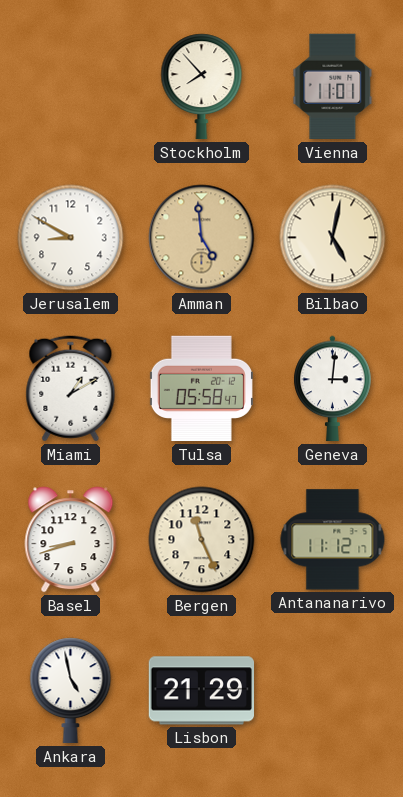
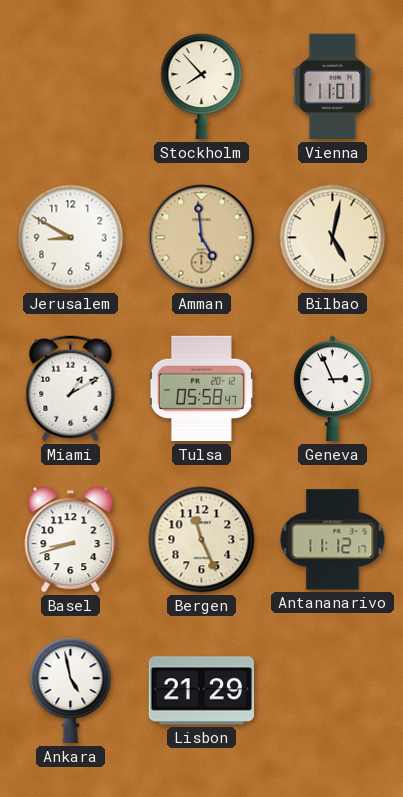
Geneva: 3:01 -> 2:56
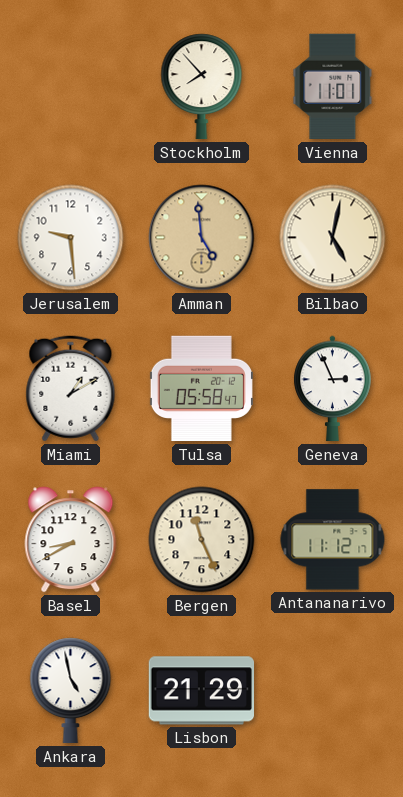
Jerusalem: 8:50 -> 9:29
Basel: 8:42 -> 8:40
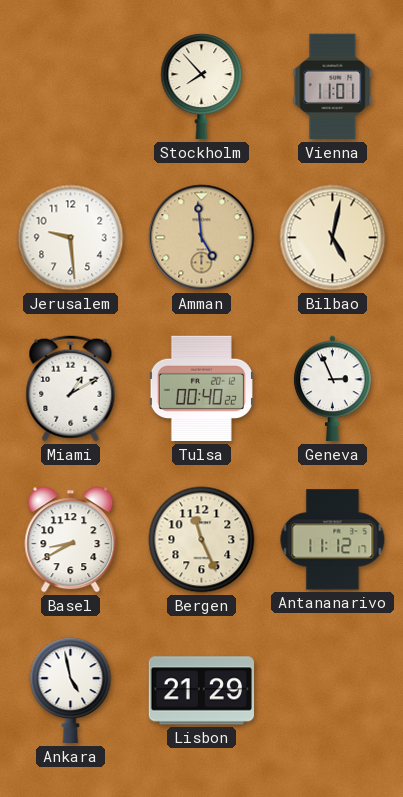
Tulsa: 05:58 -> 00:40
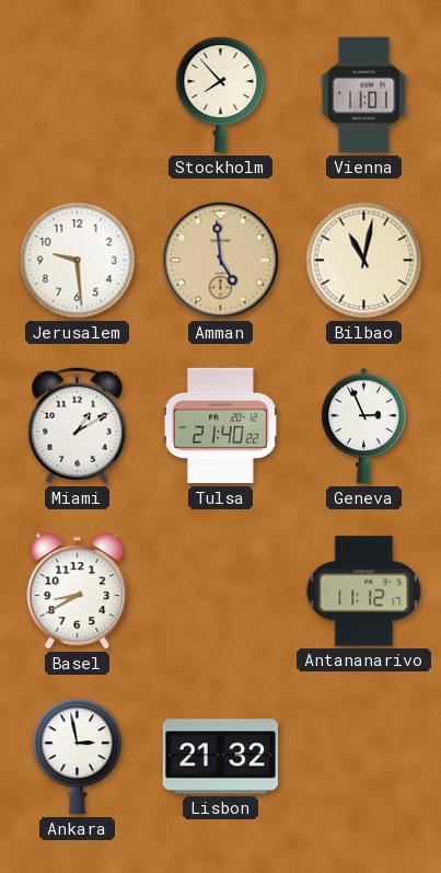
Bilbao: 5:02 -> 11:02
Tulsa: 00:40 -> 21:40
Bergen: 11:26 -> none
Ankara: 4:58 -> 2:58
Lisbon: 21:29 -> 21:32
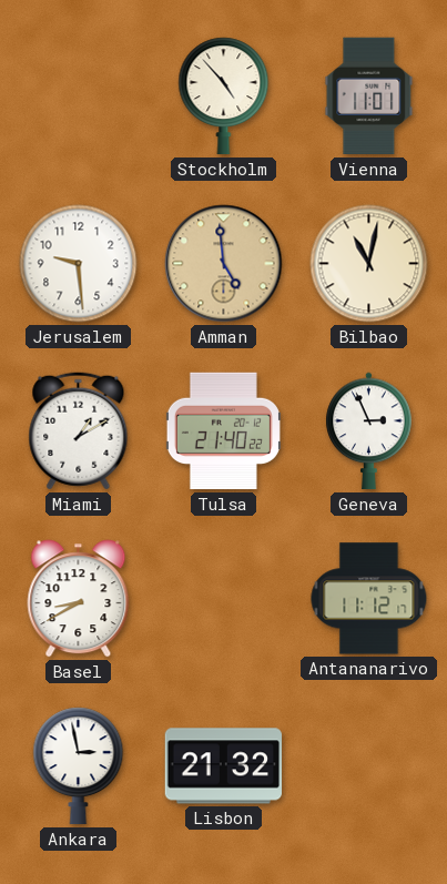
Stockholm: 7:53 -> 4:53
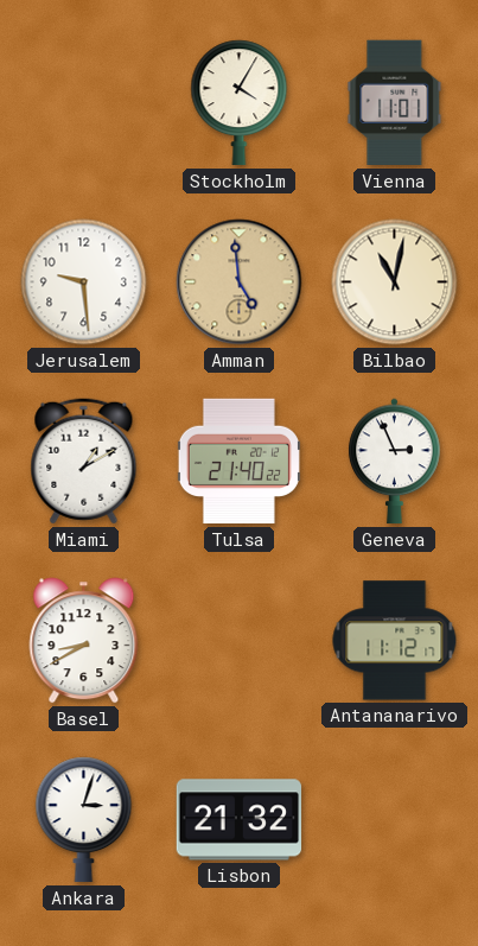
Stockholm: 4:53 -> 4:05
Ankara: 2:58 -> 3:03
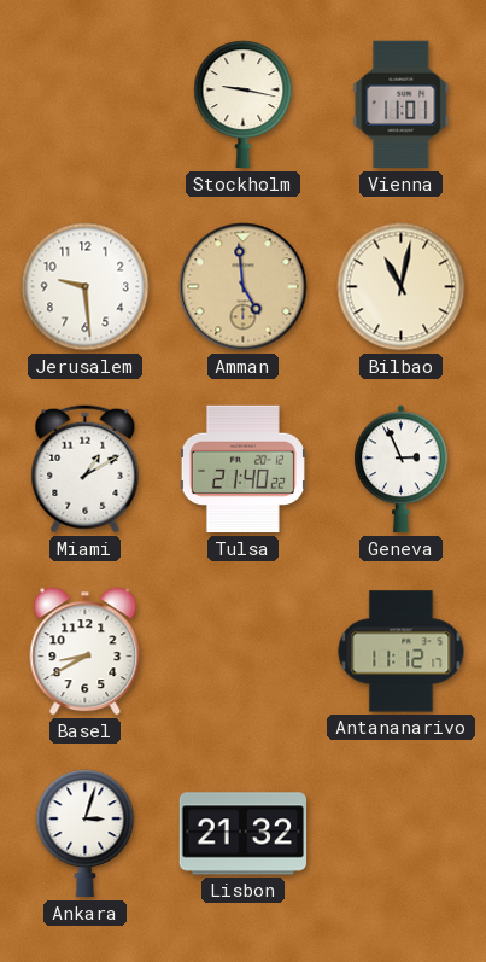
Stockholm: 4:05 -> 9:17
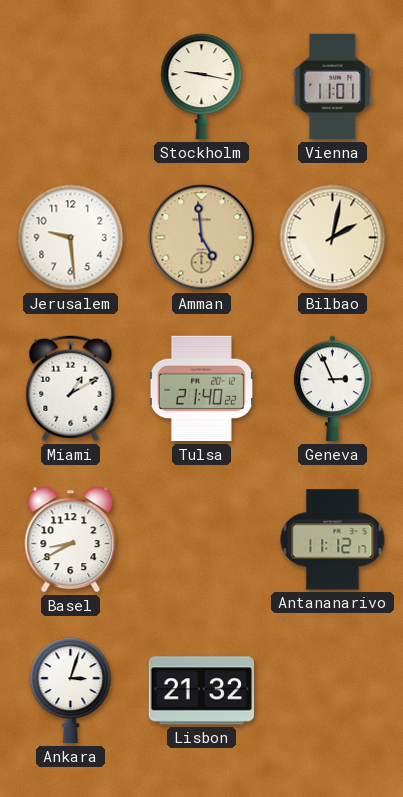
Bilbao: 11:02 -> 2:02
